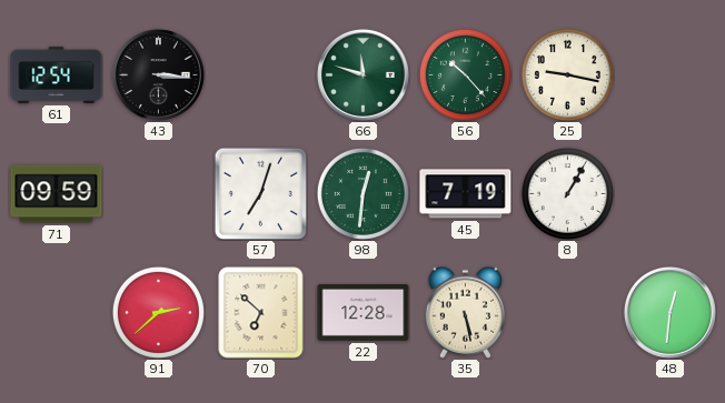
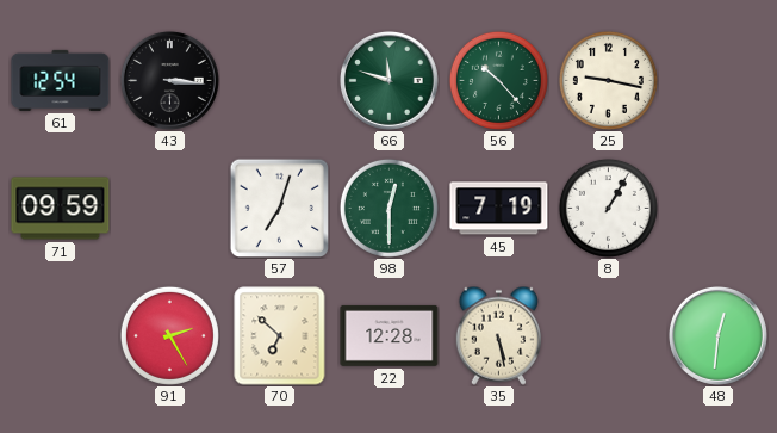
98: 12:31 -> 12:30
91: 2:38 -> 2:25
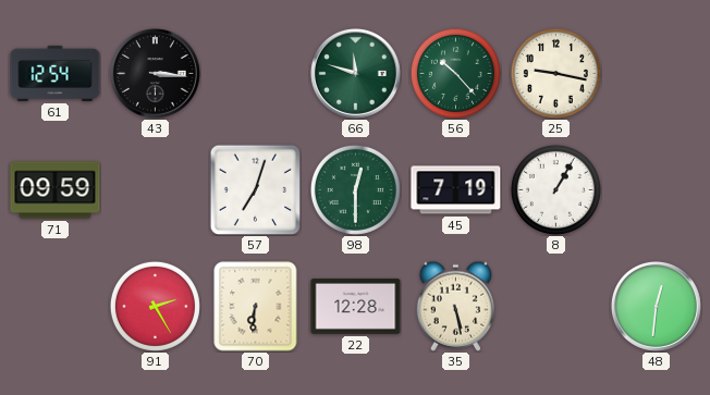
70: 6:52 -> 6:31
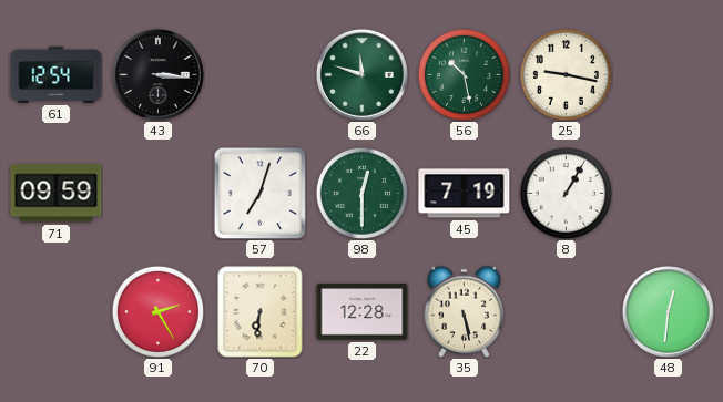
56: 10:23 -> 10:28
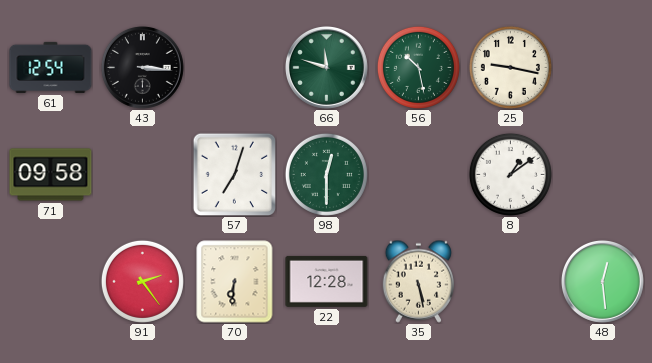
71: 09:59 -> 09:58
45: 7:19 -> none
8: 1:05 -> 1:09
91: 2:25 -> 2:24
48: 12:31 -> 12:29
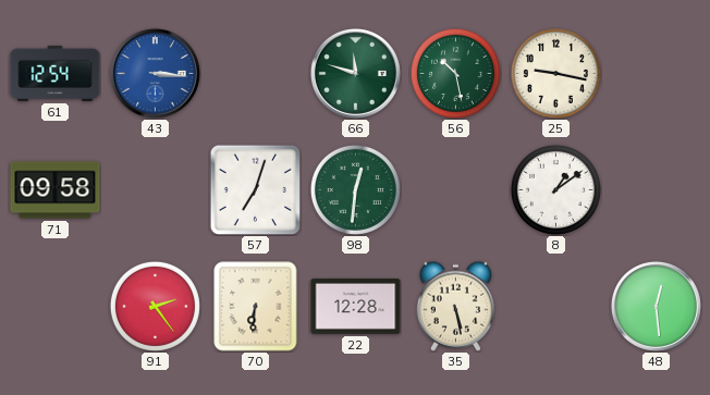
43 dial: black -> blue
98: 12:30 -> 12:31
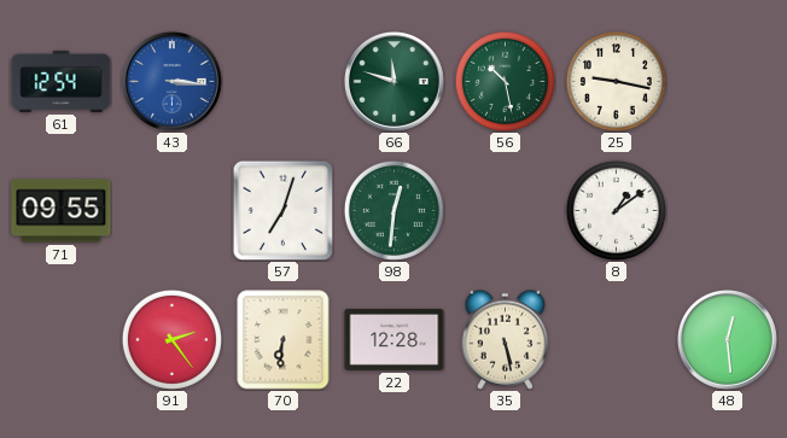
71: 09:58 -> 09:55
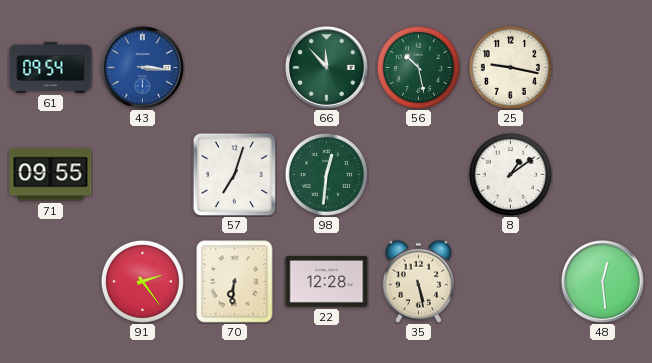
61: 12:54 -> 09:54
66: 11:48 -> 11:53
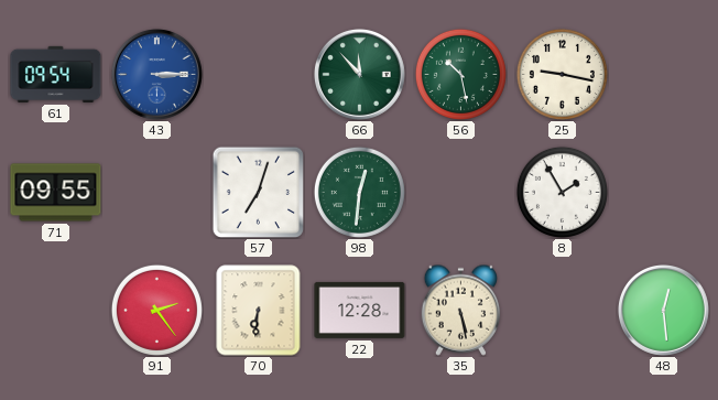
43: 3:16 -> 3:15
8: 1:09 -> 1:55
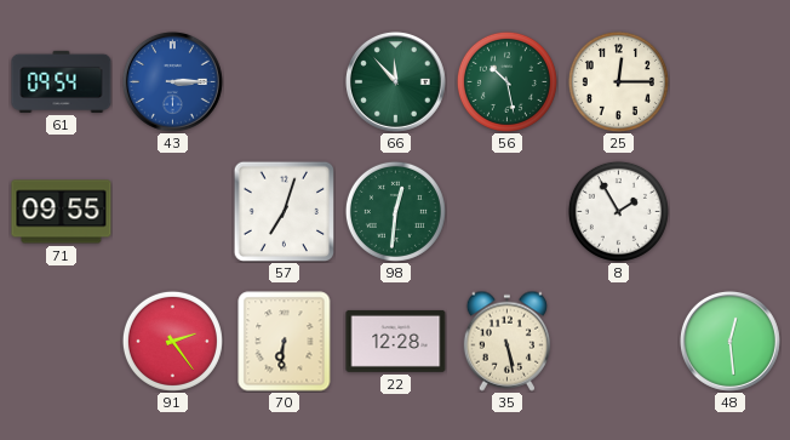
25: 9:17 -> 12:15
